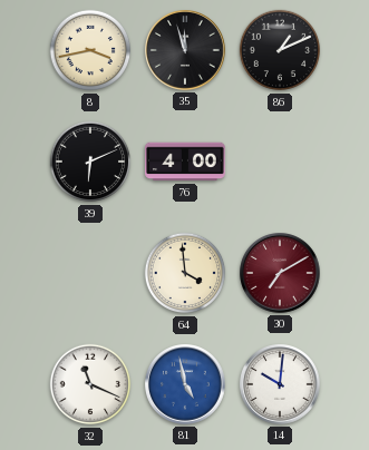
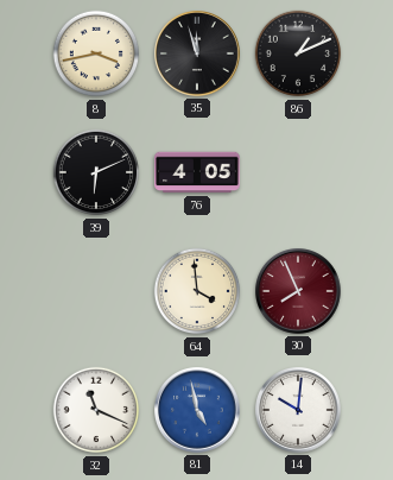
76: 4:00 -> 4:05
30: 7:10 -> 7:56
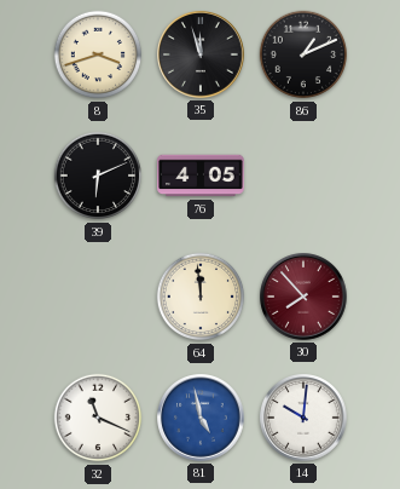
8: 3:43 -> 3:42
64: 3:59 -> 11:59
30: 7:56 -> 7:53
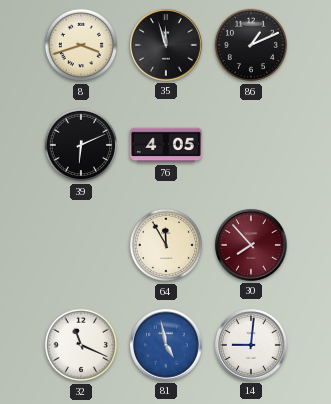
64: 11:59 -> 11:55
14: 10:01 -> 9:01
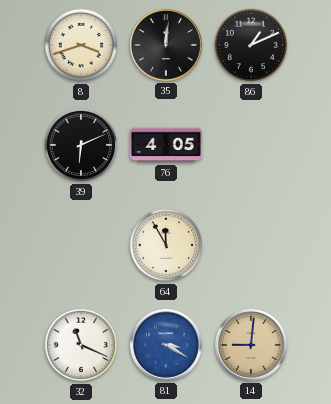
35: 11:57 -> 12:01
30: 7:53 -> none
81: 4:58 -> 3:20
14 dial: white -> champagne
